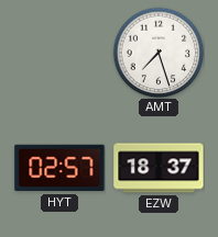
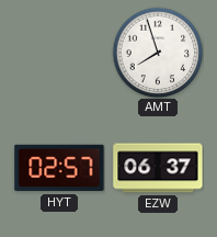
AMT: 7:27 -> 7:57
EZW: 18:37 -> 06:37
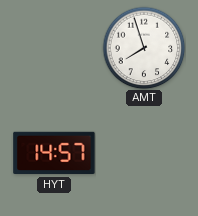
HYT: 02:57 -> 14:57
EZW: 06:37 -> none
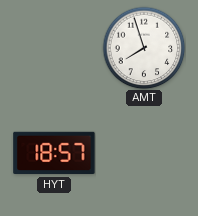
HYT: 14:57 -> 18:57
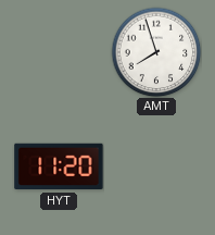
HYT: 18:57 -> 11:20
